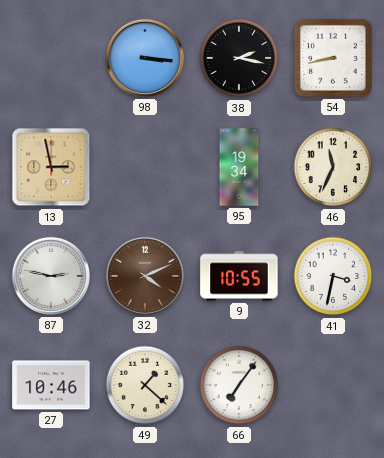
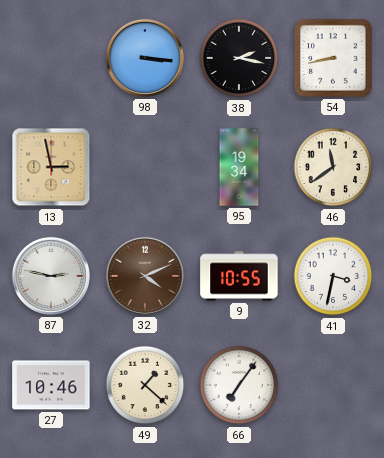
46: 11:34 -> 11:39
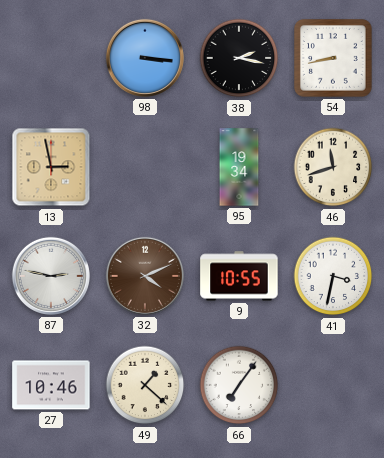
46: 11:39 -> 11:42
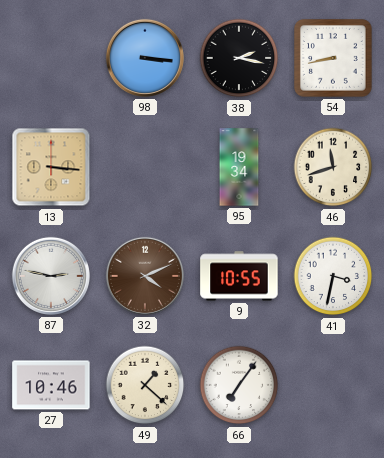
13: 2:58 -> 3:16
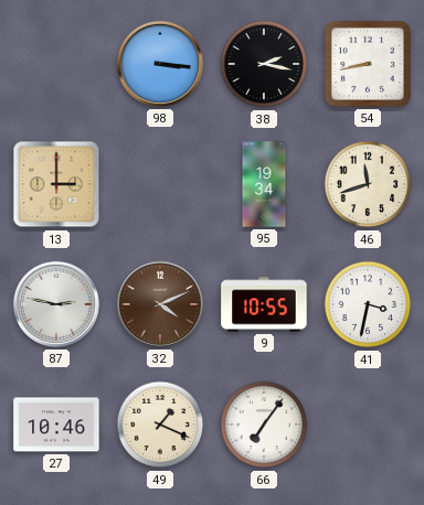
13: 3:16 -> 3:00
49: 1:22 -> 1:19
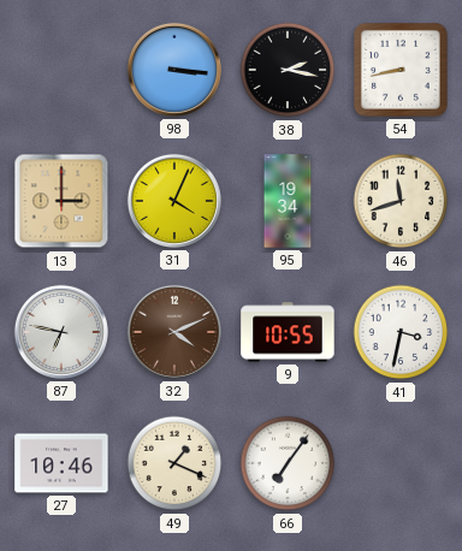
31: none -> 4:04
87: 2:47 -> 6:47
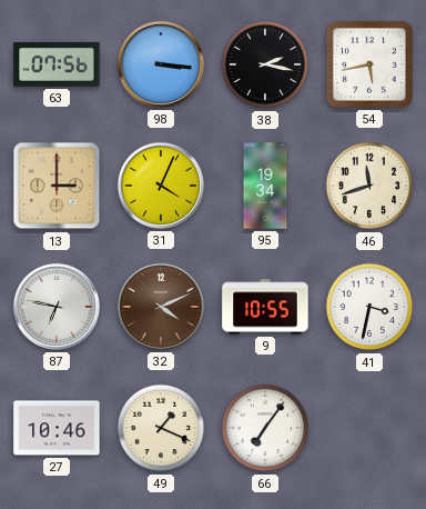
63: none -> 07:56
54: 8:43 -> 5:43
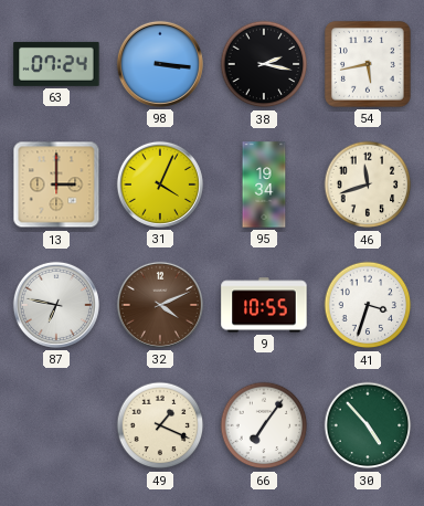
63: 07:56 -> 07:24
41: 3:32 -> 3:33
27: 10:46 -> none
30: none -> 4:53
